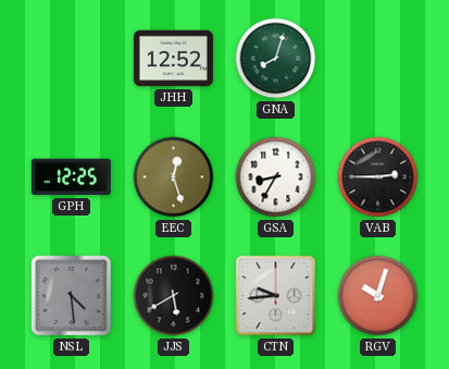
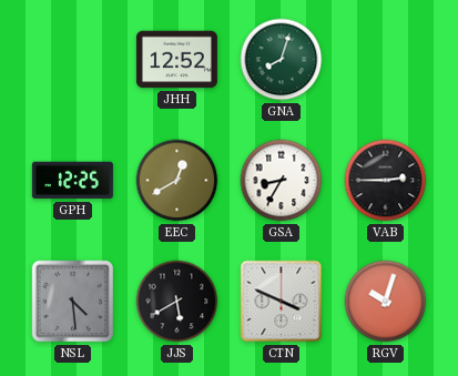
EEC: 12:27 -> 12:40
CTN: 9:44 -> 3:49
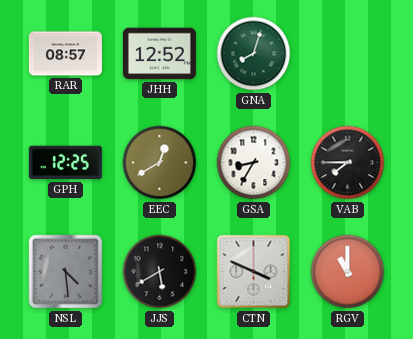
RAR: none -> 08:57
VAB: 2:45 -> 7:45
RGV: 10:03 -> 11:00
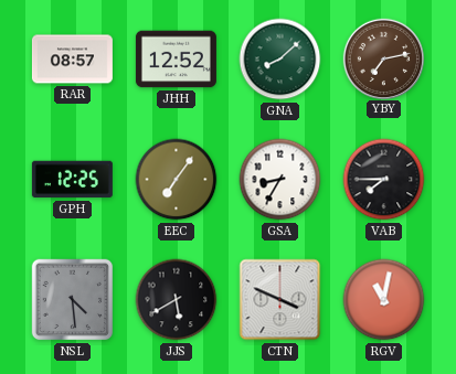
GNA: 8:03 -> 8:08
YBY: none -> 7:13
EEC: 12:40 -> 7:06
RGV: 11:00 -> 11:02
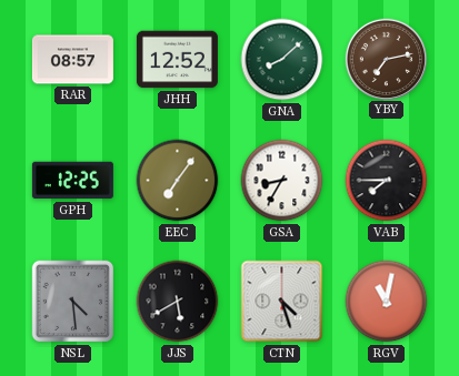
CTN: 3:49 -> 4:27
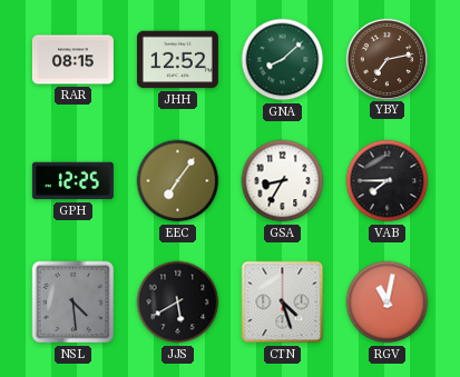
RAR: 08:57 -> 08:15
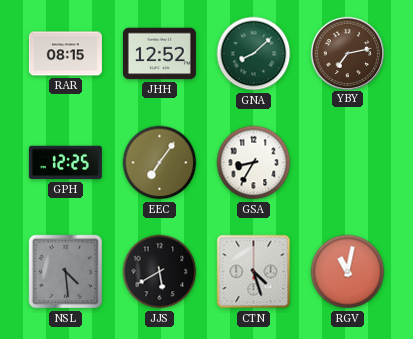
VAB: 7:45 -> none
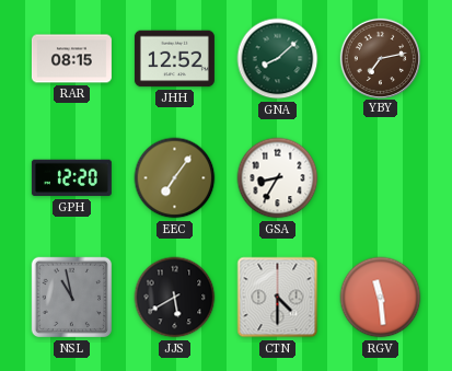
GPH: 12:25 -> 12:20
NSL: 4:29 -> 10:58
CTN: 4:27 -> 4:30
RGV: 11:02 -> 11:29
